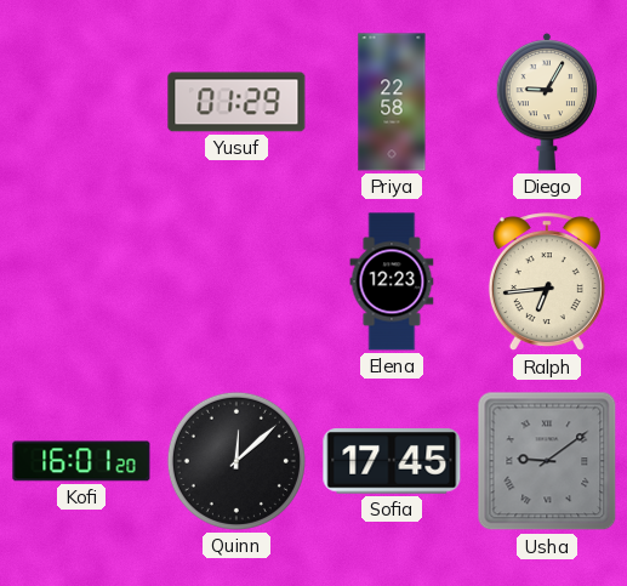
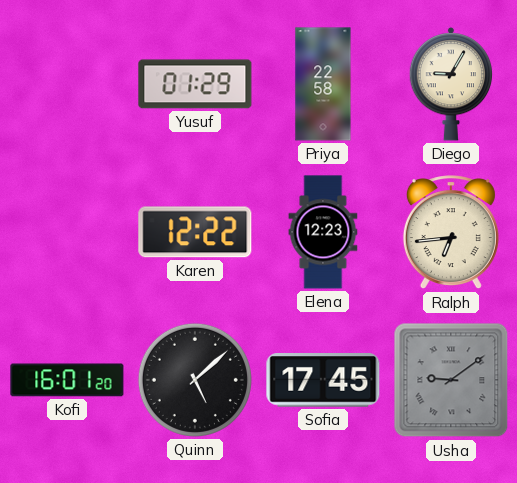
Karen: none -> 12:22
Quinn: 12:08 -> 5:08
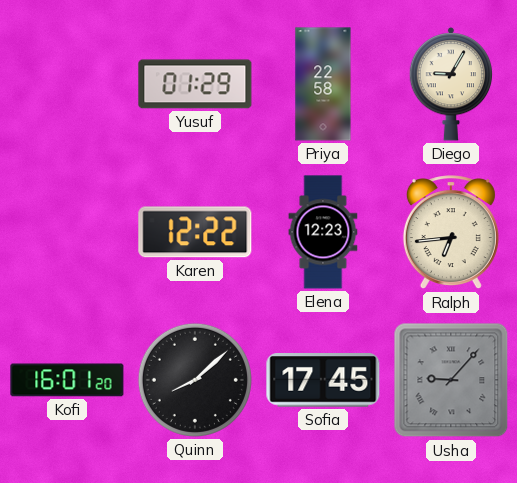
Quinn: 5:08 -> 8:08
Usha: 9:09 -> 9:07
